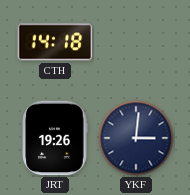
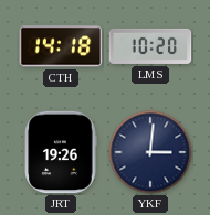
LMS: none -> 10:20
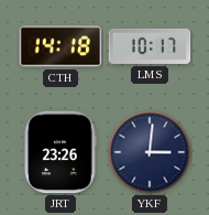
LMS: 10:20 -> 10:17
JRT: 19:26 -> 23:26
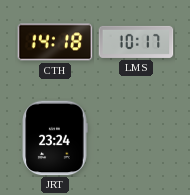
JRT: 23:26 -> 23:24
YKF: 3:01 -> none
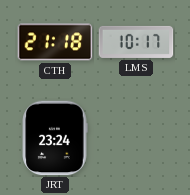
CTH: 14:18 -> 21:18
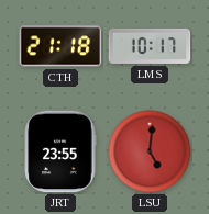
JRT: 23:24 -> 23:55
LSU: none -> 5:01
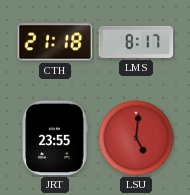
LMS: 10:17 -> 8:17
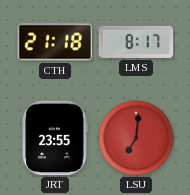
LSU: 5:01 -> 7:01
